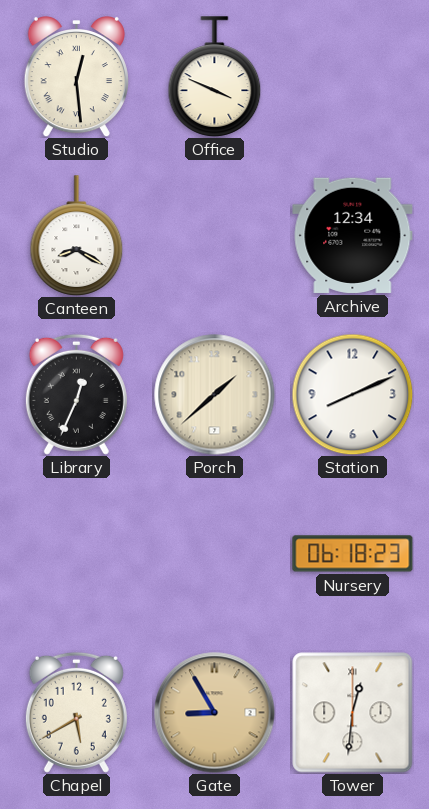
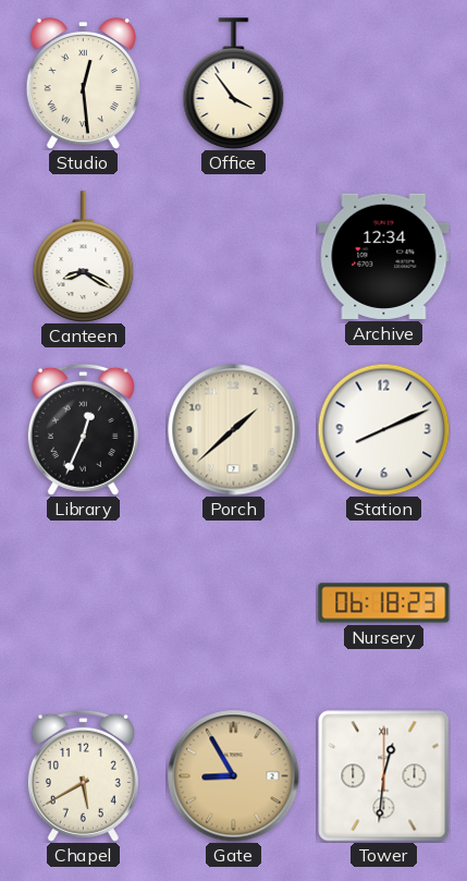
Office: 3:49 -> 3:54
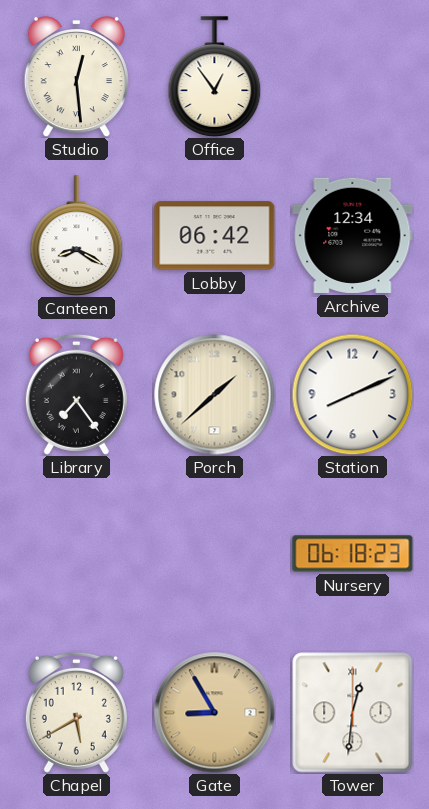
Office: 3:54 -> 12:54
Lobby: none -> 06:42
Library: 12:34 -> 7:24
